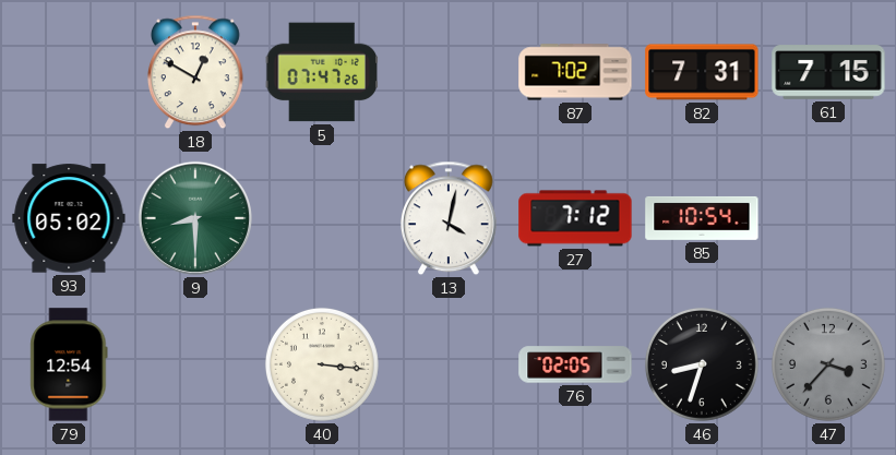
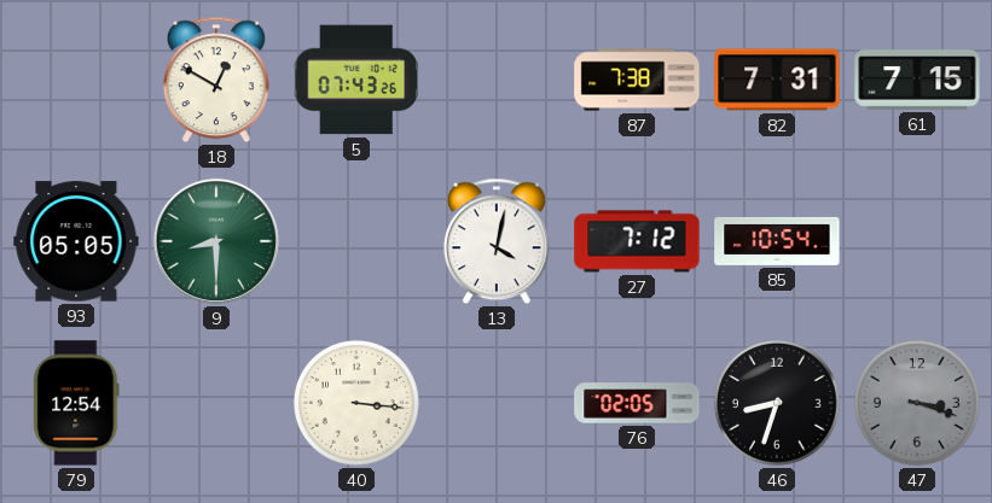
5: 07:47 -> 07:43
87: 7:02 -> 7:38
93: 05:02 -> 05:05
47: 3:37 -> 3:18
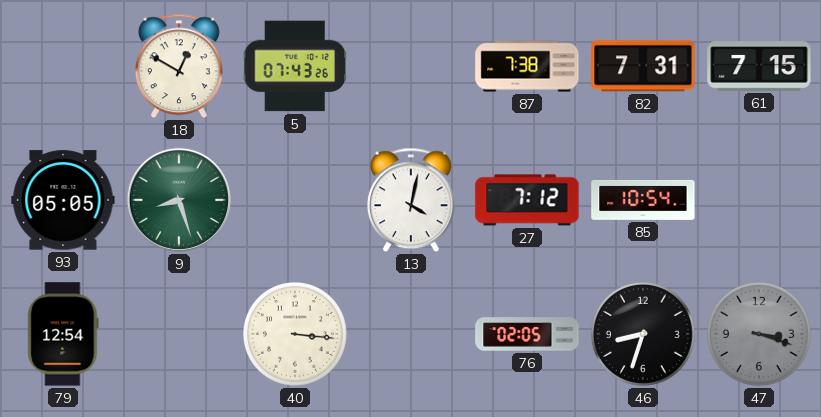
9: 8:30 -> 8:27
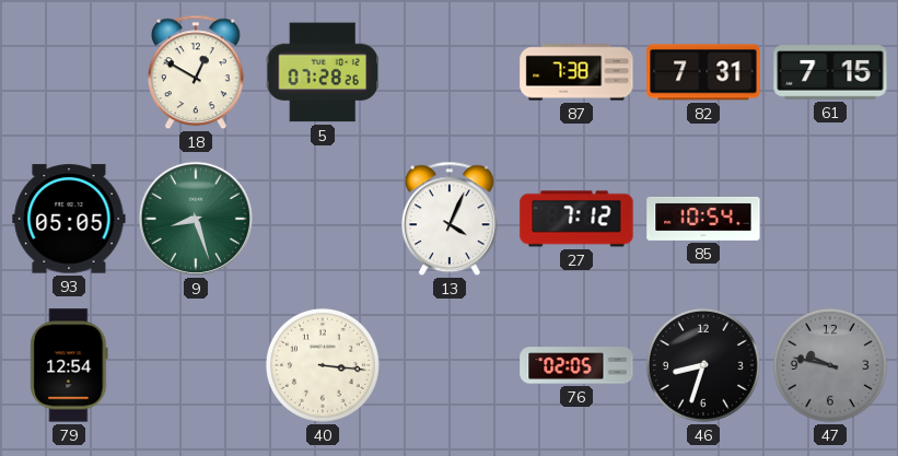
5: 07:43 -> 07:28
13: 4:02 -> 4:04
47: 3:18 -> 9:47
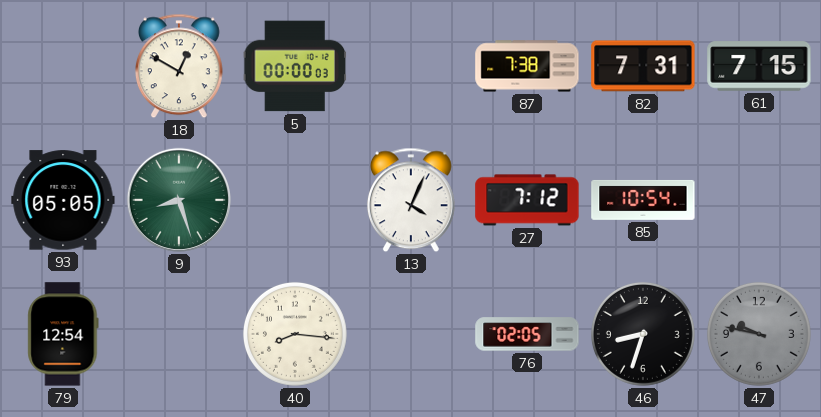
5: 07:28 -> 00:00
40: 3:16 -> 8:16
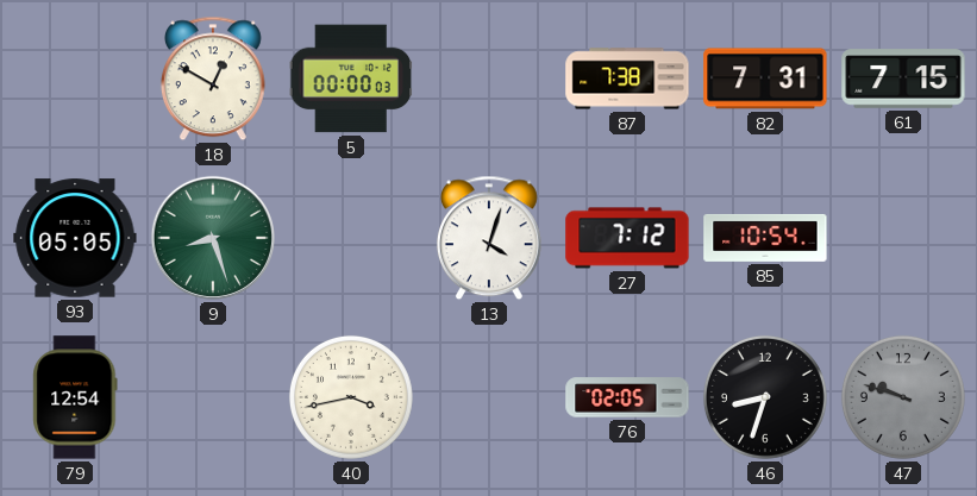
13: 4:04 -> 4:03
40: 8:16 -> 3:43
47: 9:47 -> 9:48
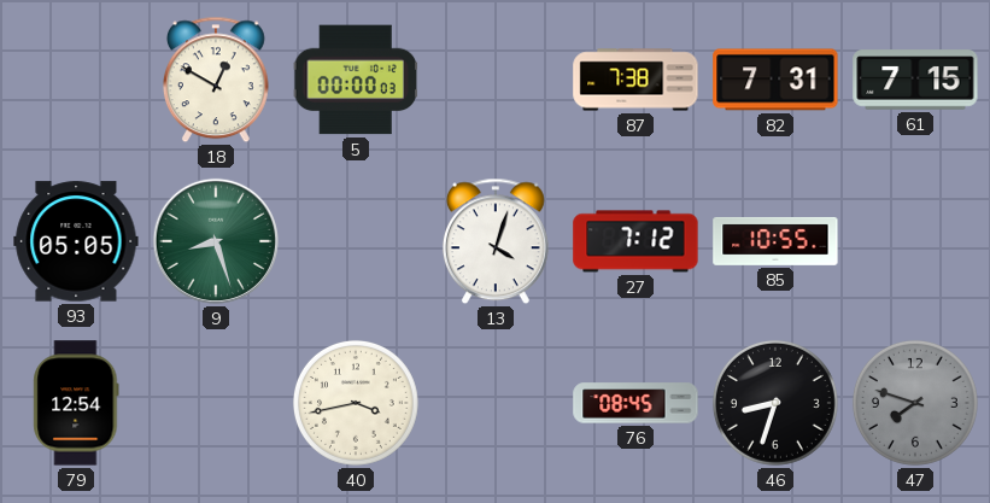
85: 10:54 -> 10:55
76: 02:05 -> 08:45
47: 9:48 -> 7:48
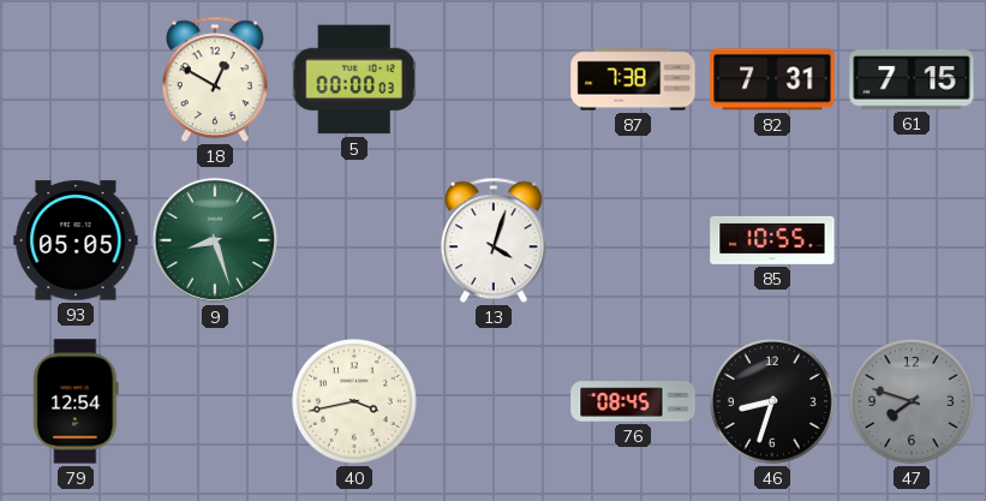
27: 7:12 -> none
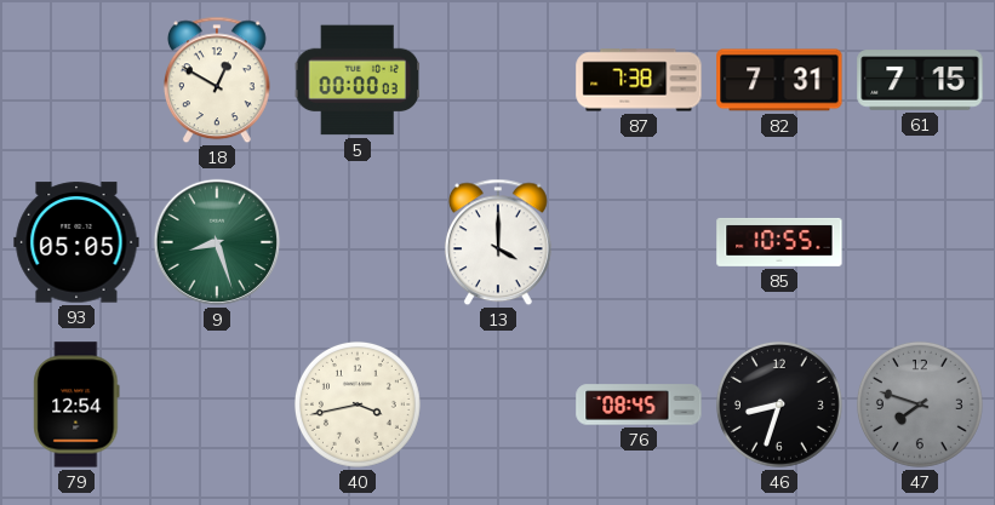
13: 4:03 -> 4:00
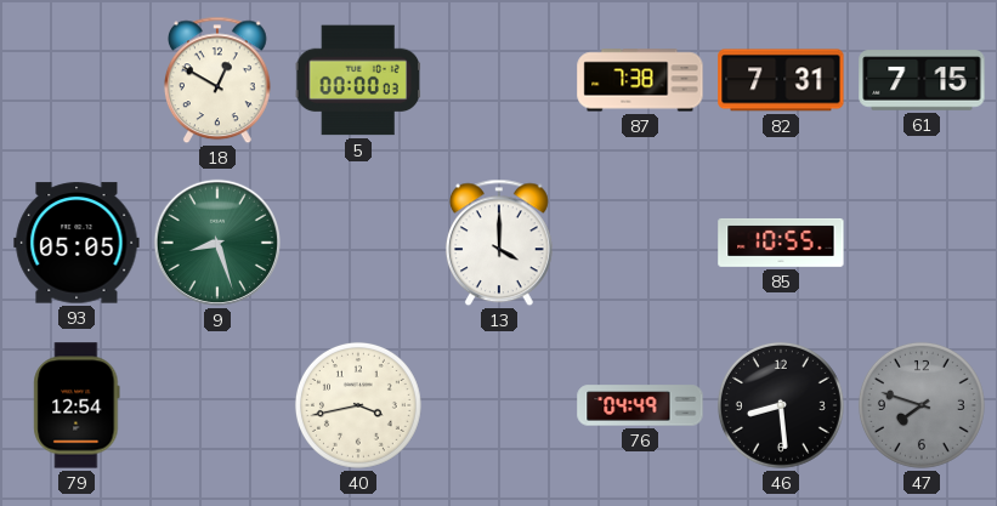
76: 08:45 -> 04:49
46: 8:33 -> 8:29
